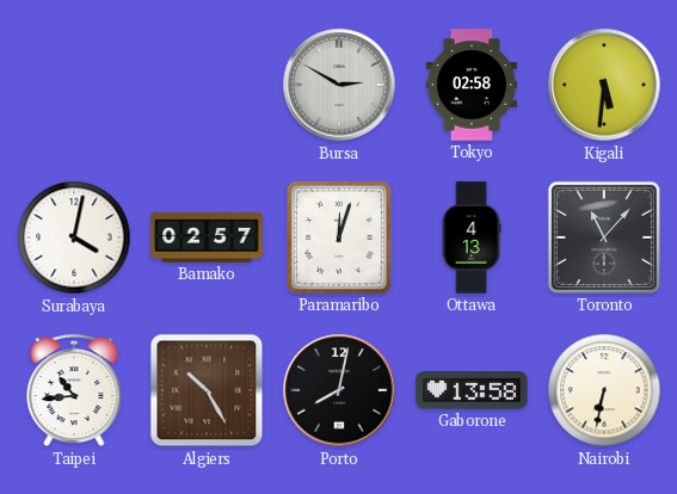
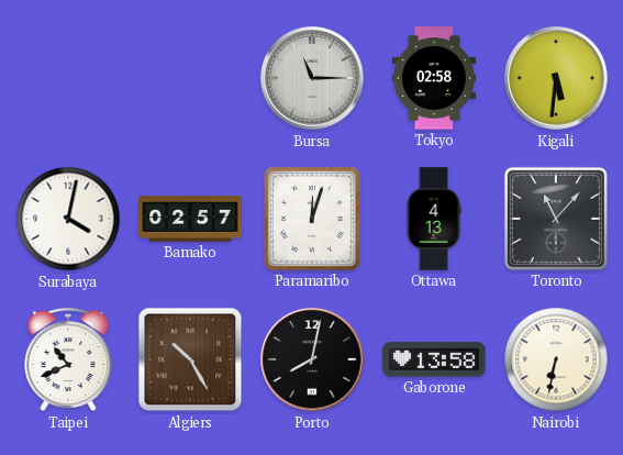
Bursa: 2:50 -> 11:15
Taipei: 10:44 -> 10:41
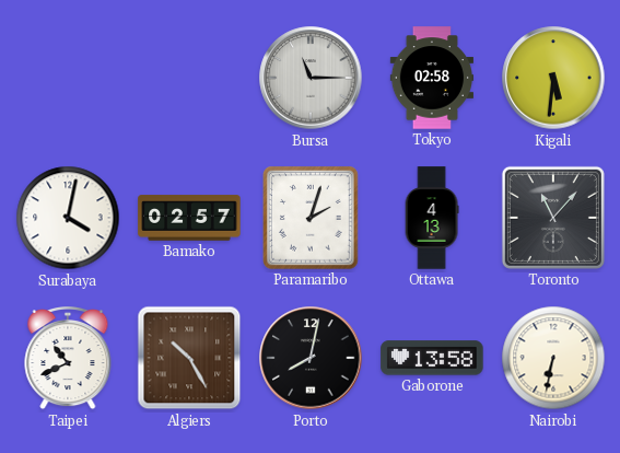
Paramaribo: 12:03 -> 2:03
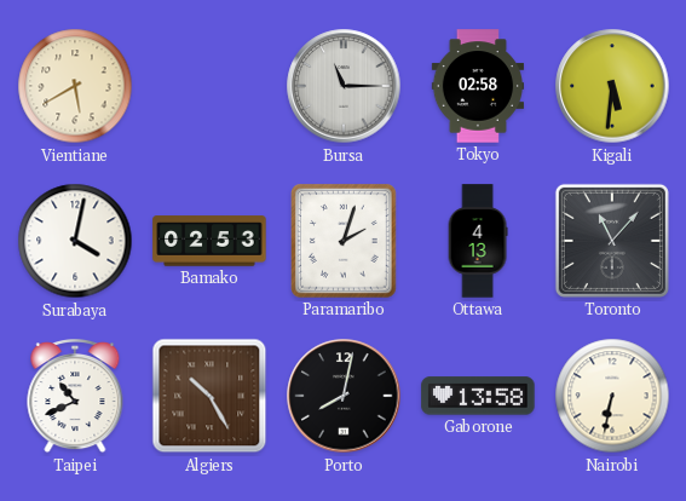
Vientiane: none -> 5:40
Bamako: 02:57 -> 02:53
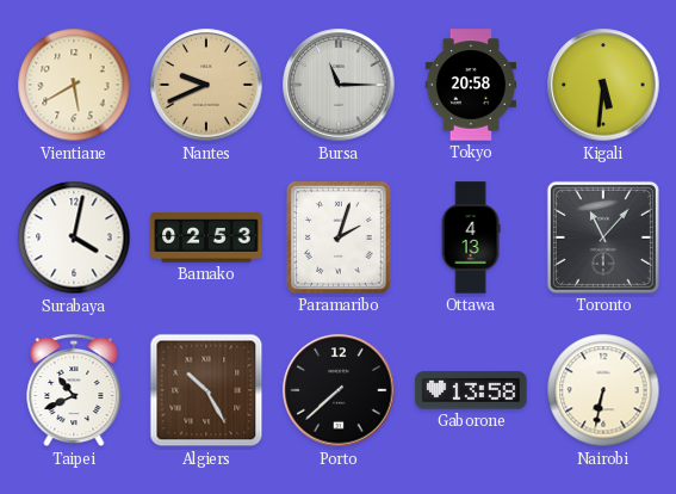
Nantes: none -> 9:41
Tokyo: 02:58 -> 20:58
Porto: 8:02 -> 7:38
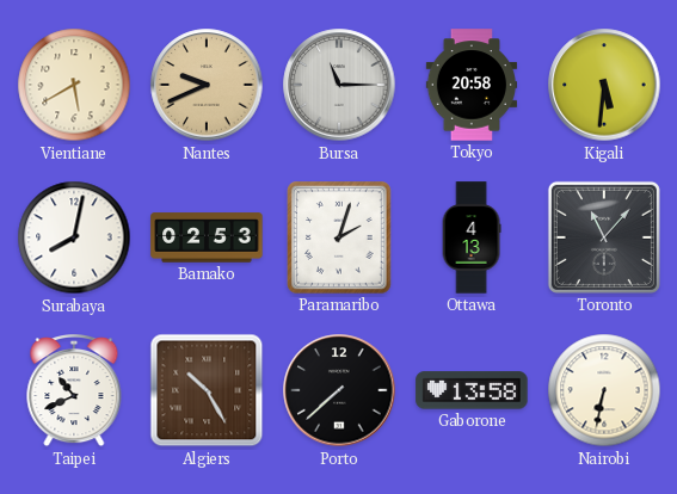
Surabaya: 4:02 -> 8:02
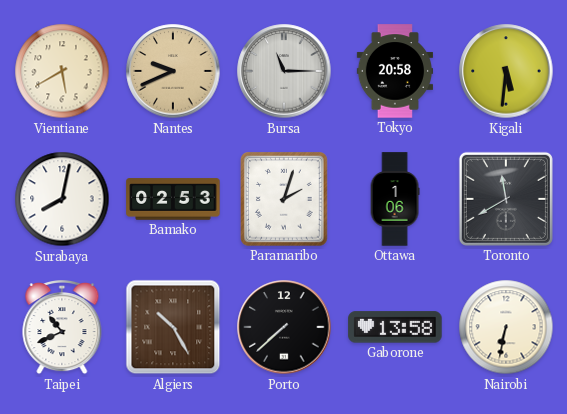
Ottawa: 4:13 -> 1:06
Toronto: 11:07 -> 11:40
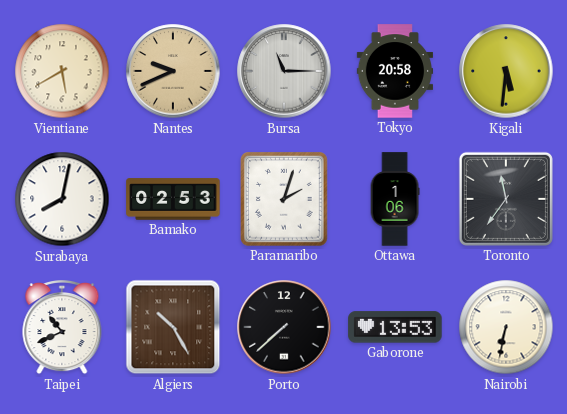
Toronto: 11:40 -> 11:36
Gaborone: 13:58 -> 13:53
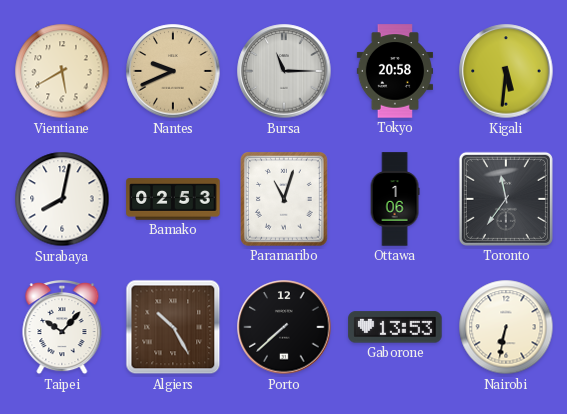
Paramaribo: 2:03 -> 11:03
Taipei: 10:41 -> 10:07
